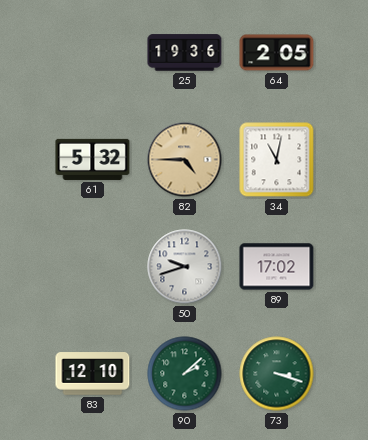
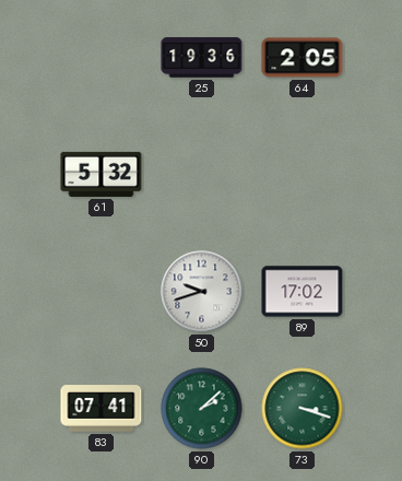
82: 4:45 -> none
34: 11:02 -> none
83: 12:10 -> 07:41
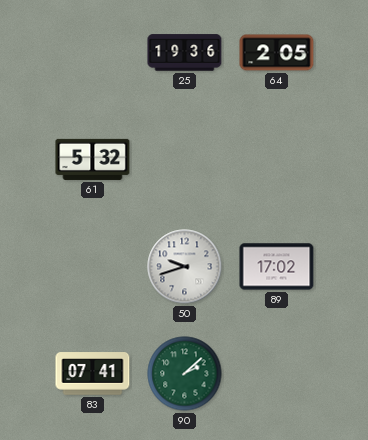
73: 3:18 -> none
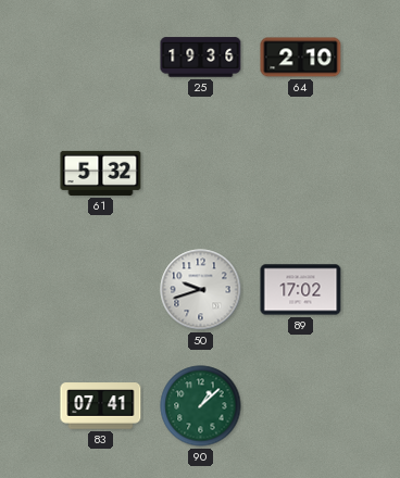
64: 2:05 -> 2:10
90: 2:08 -> 1:08
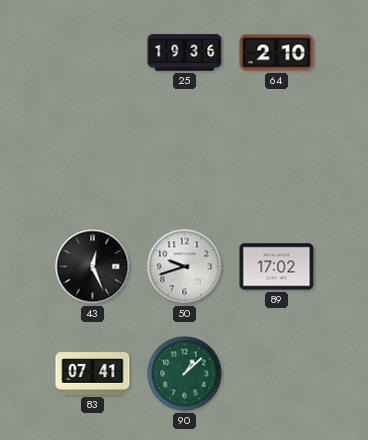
61: 5:32 -> none
43: none -> 12:26
